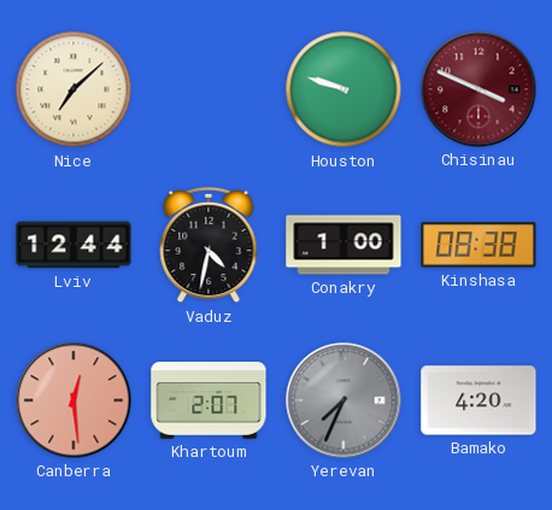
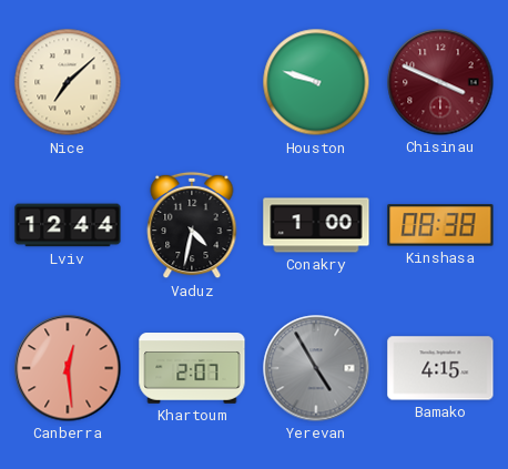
Yerevan: 7:34 -> 4:55
Bamako: 4:20 -> 4:15
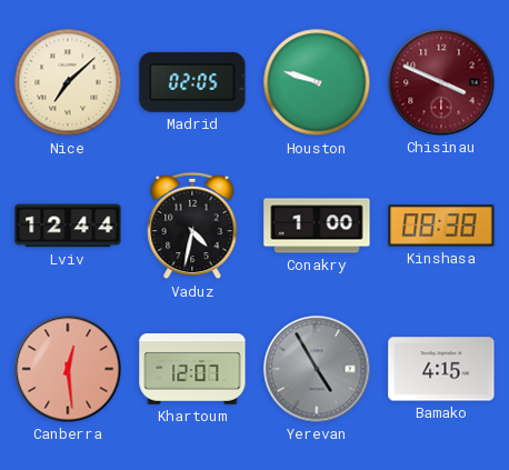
Madrid: none -> 02:05
Khartoum: 2:07 -> 12:07
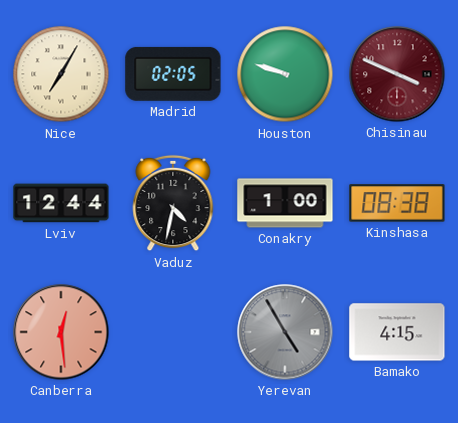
Nice: 7:08 -> 7:05
Khartoum: 12:07 -> none
